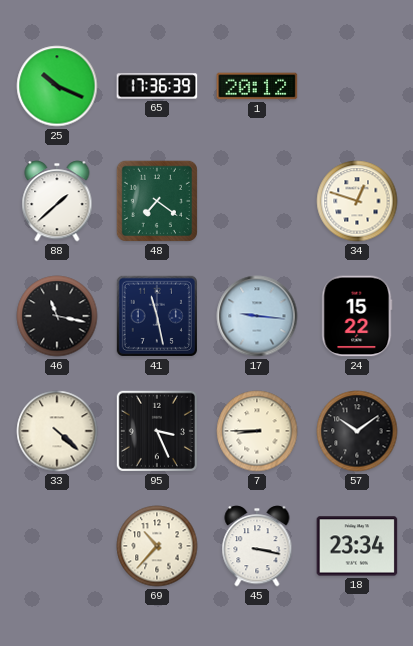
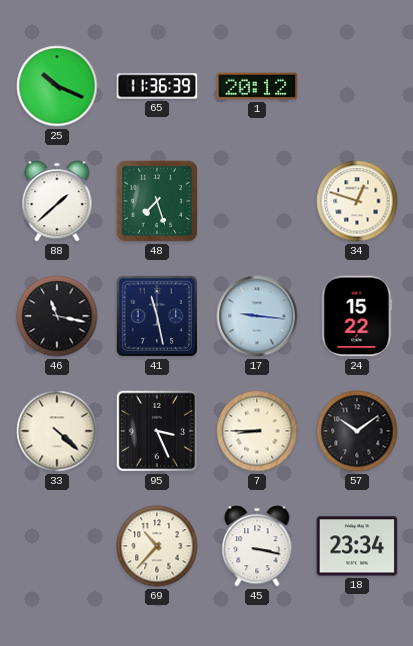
65: 17:36 -> 11:36
48: 7:21 -> 7:27
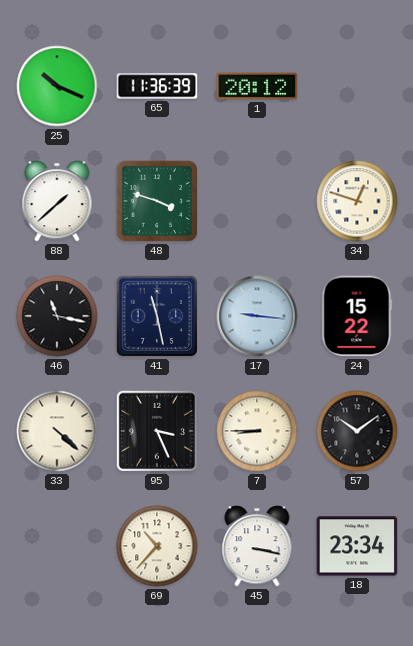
48: 7:27 -> 3:48
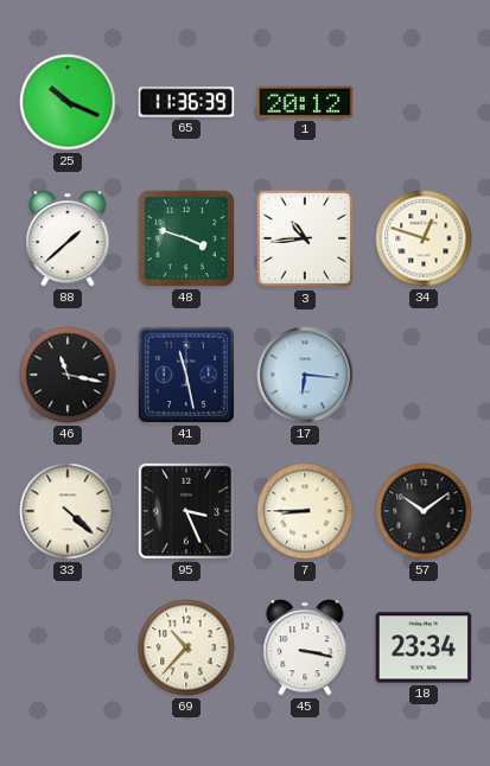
3: none -> 10:44
17: 9:16 -> 6:16
24: 15:22 -> none
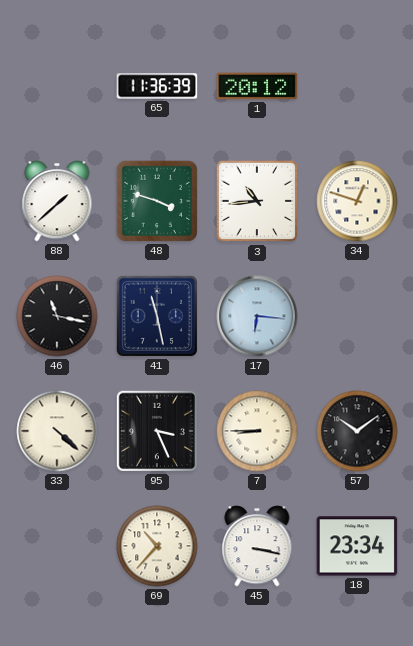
25: 10:19 -> none
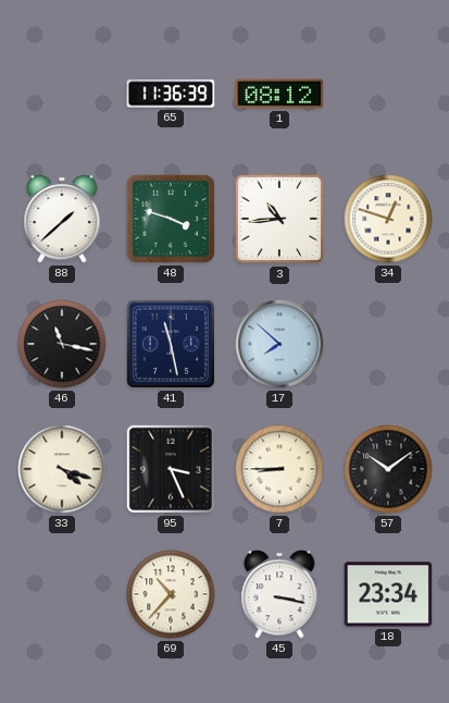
1: 20:12 -> 08:12
17: 6:16 -> 7:52
33: 4:22 -> 4:18
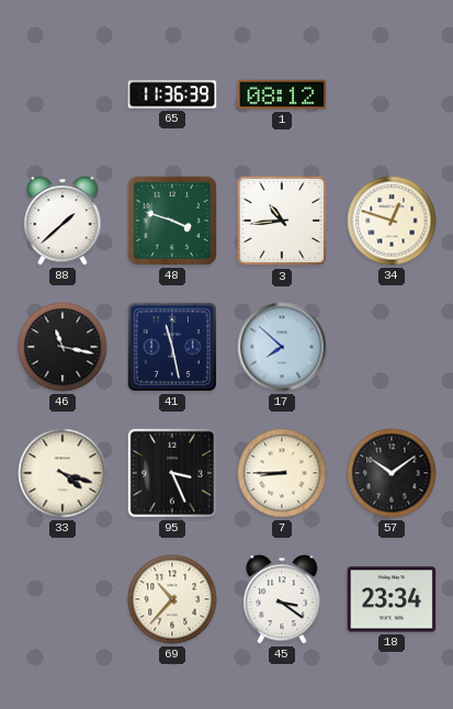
45: 3:17 -> 3:21
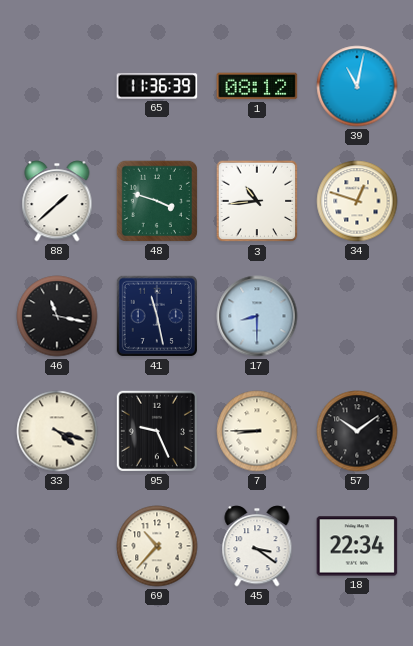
39: none -> 11:02
17: 7:52 -> 8:30
95: 3:26 -> 9:26
18: 23:34 -> 22:34
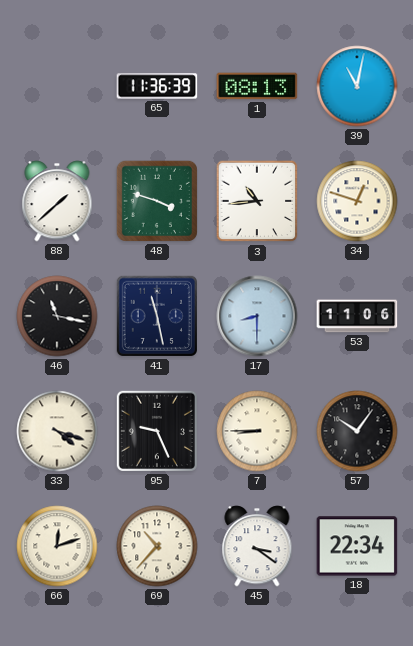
1: 08:12 -> 08:13
53: none -> 11:06
57: 10:09 -> 10:06
66: none -> 12:12
